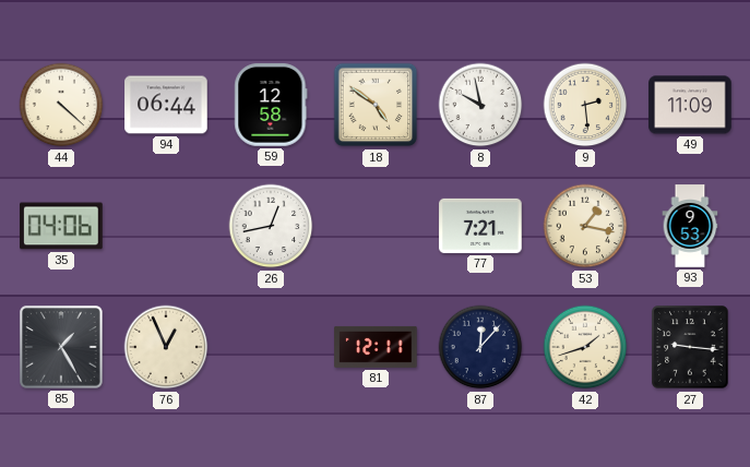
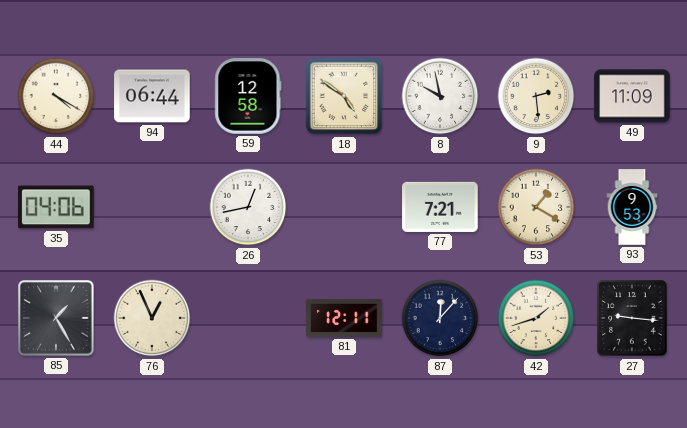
44: 4:22 -> 4:20
53: 1:17 -> 1:20
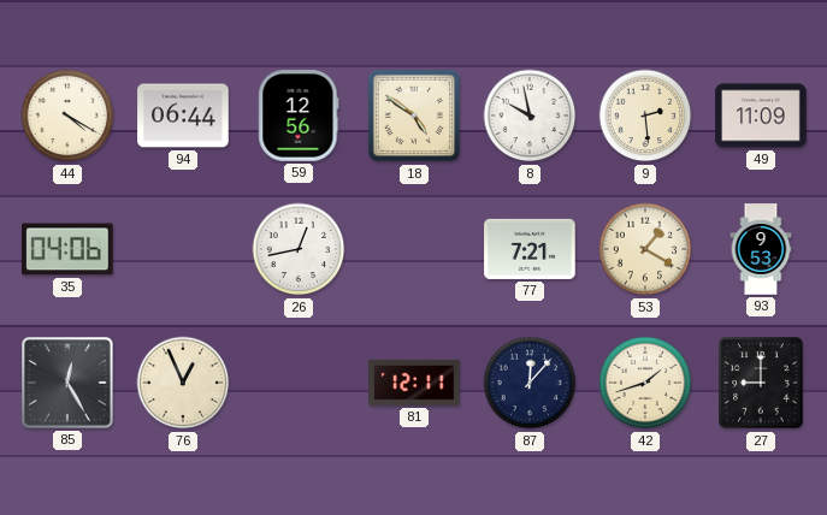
59: 12:58 -> 12:56
85: 1:25 -> 12:25
27: 9:16 -> 9:00
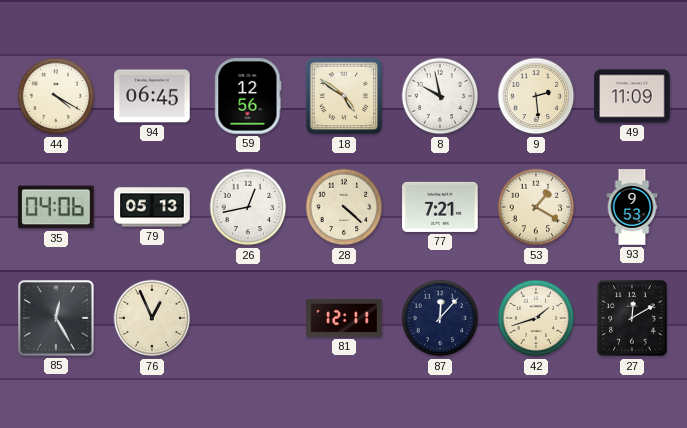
94: 06:44 -> 06:45
79: none -> 05:13
28: none -> 4:22
27: 9:00 -> 12:10
